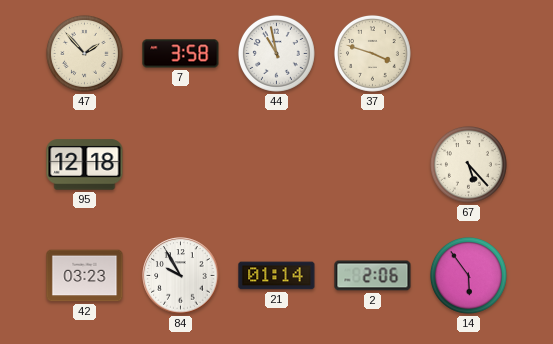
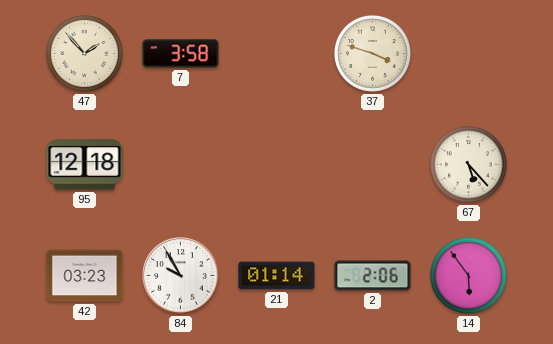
44: 10:58 -> none
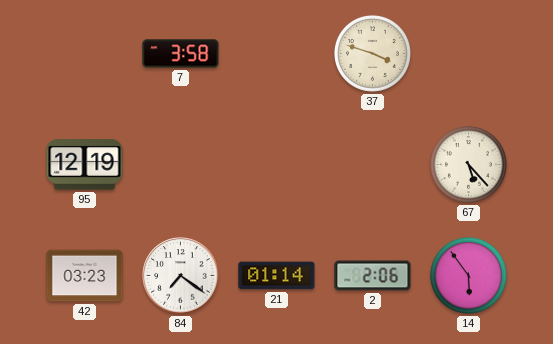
47: 1:53 -> none
95: 12:18 -> 12:19
84: 9:55 -> 7:21
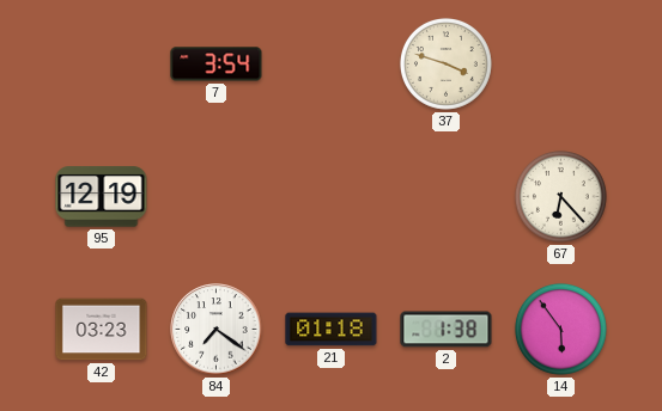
7: 3:58 -> 3:54
67: 5:23 -> 6:23
21: 01:14 -> 01:18
2: 2:06 -> 1:38
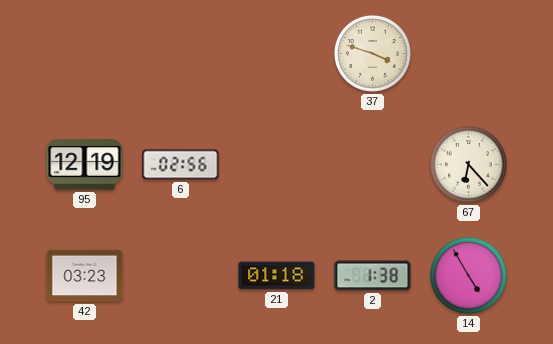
7: 3:54 -> none
6: none -> 02:56
84: 7:21 -> none
14: 5:54 -> 4:55
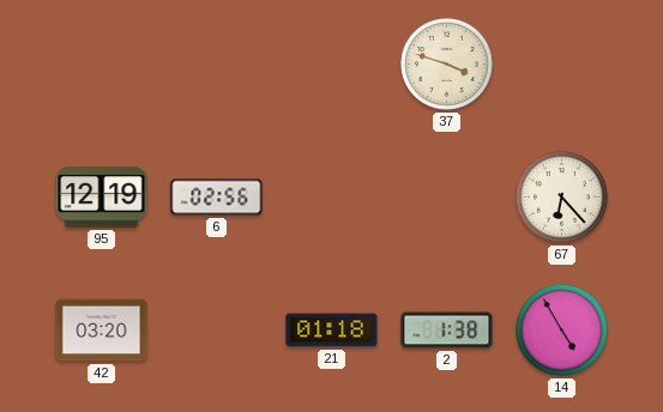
42: 03:23 -> 03:20
